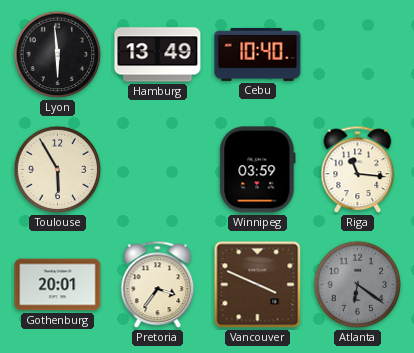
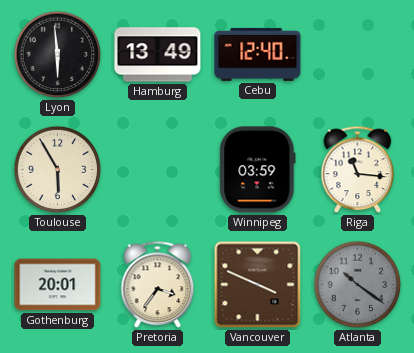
Cebu: 10:40 -> 12:40
Atlanta: 6:21 -> 10:21
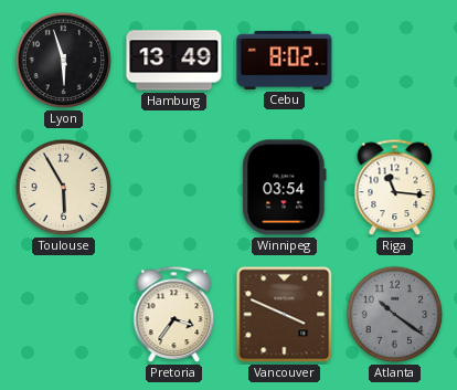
Lyon: 5:59 -> 5:57
Cebu: 12:40 -> 8:02
Winnipeg: 03:59 -> 03:54
Gothenburg: 20:01 -> none
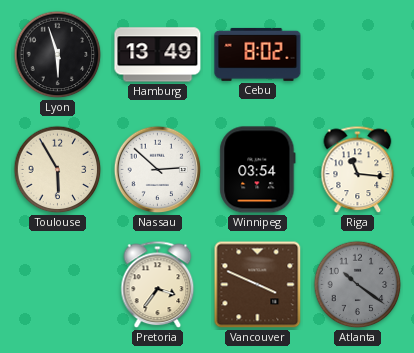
Nassau: none -> 2:52
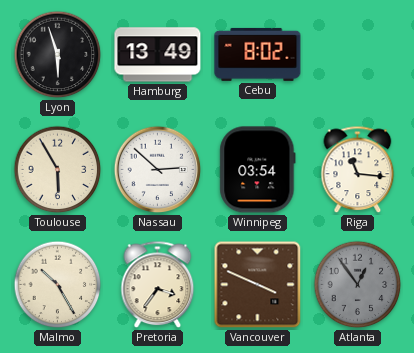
Malmo: none -> 10:25
Atlanta: 10:21 -> 12:54
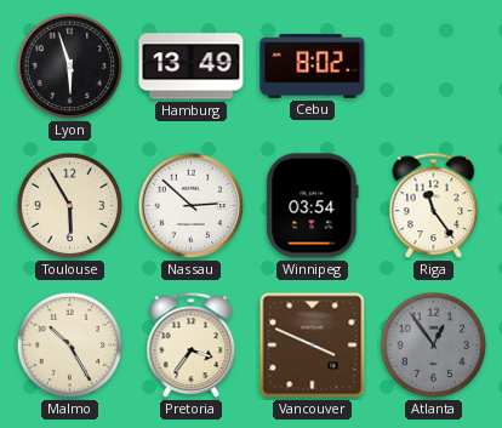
Riga: 11:16 -> 11:24
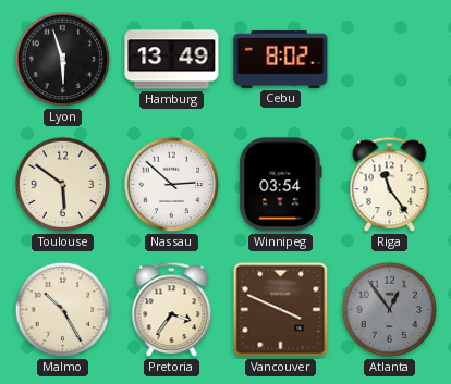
Toulouse: 5:55 -> 5:51
